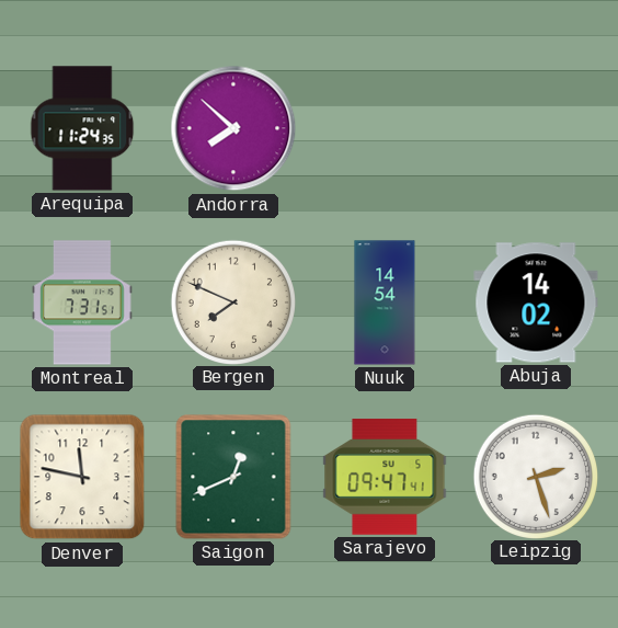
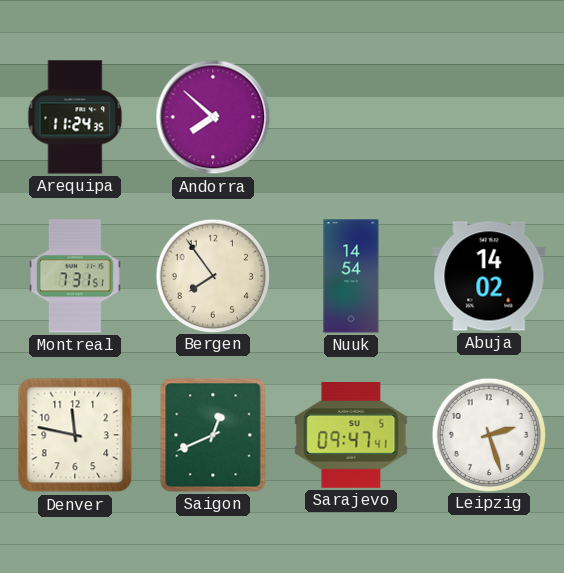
Bergen: 7:49 -> 7:54
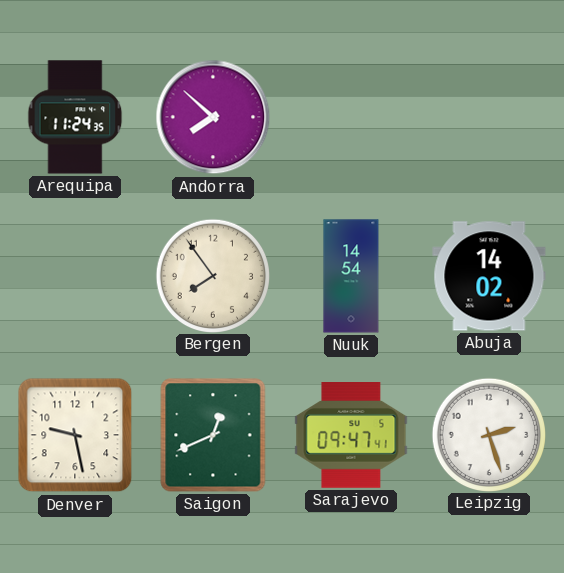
Montreal: 7:31 -> none
Denver: 11:47 -> 9:28
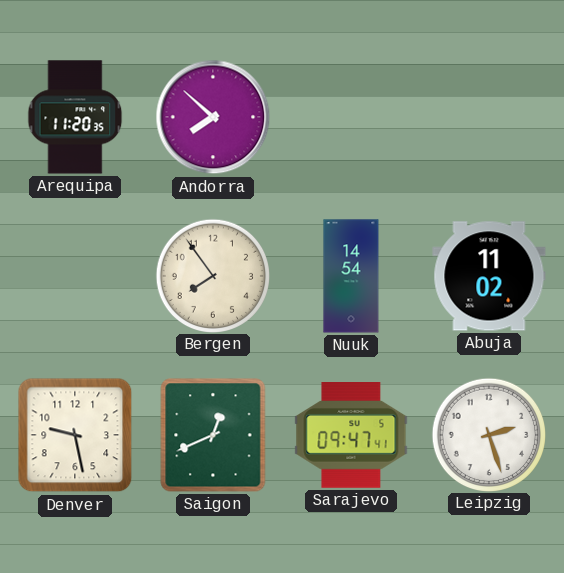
Arequipa: 11:24 -> 11:20
Abuja: 14:02 -> 11:02
